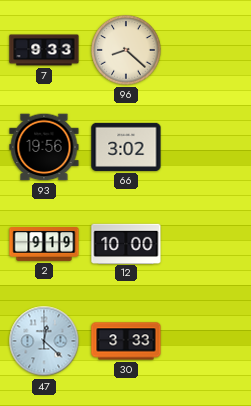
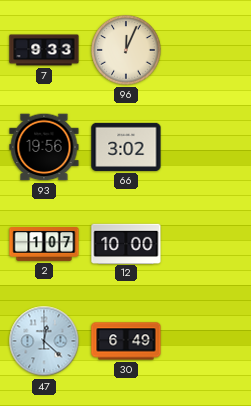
96: 8:22 -> 12:04
2: 9:19 -> 1:07
30: 3:33 -> 6:49
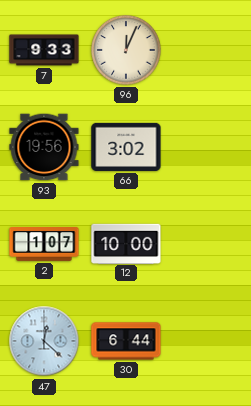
30: 6:49 -> 6:44
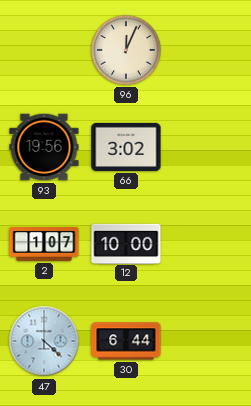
7: 9:33 -> none
47: 12:22 -> 4:22
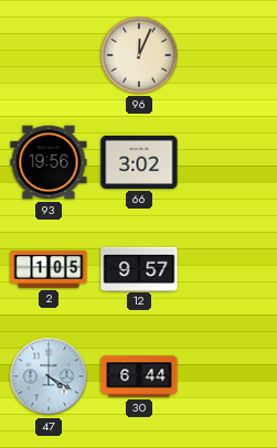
2: 1:07 -> 1:05
12: 10:00 -> 9:57
47: 4:22 -> 4:20
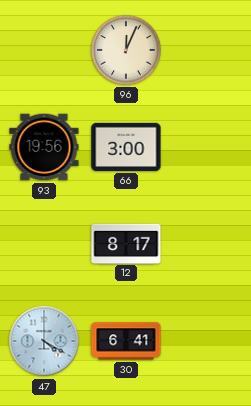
66: 3:02 -> 3:00
2: 1:05 -> none
12: 9:57 -> 8:17
30: 6:44 -> 6:41
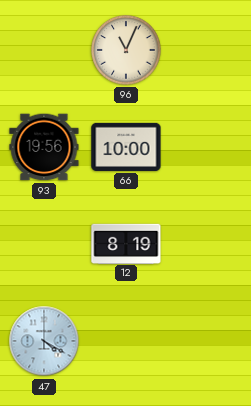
96: 12:04 -> 11:04
66: 3:00 -> 10:00
12: 8:17 -> 8:19
30: 6:41 -> none
